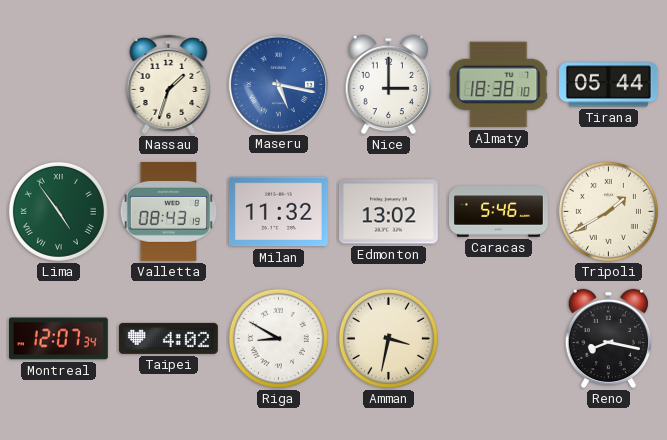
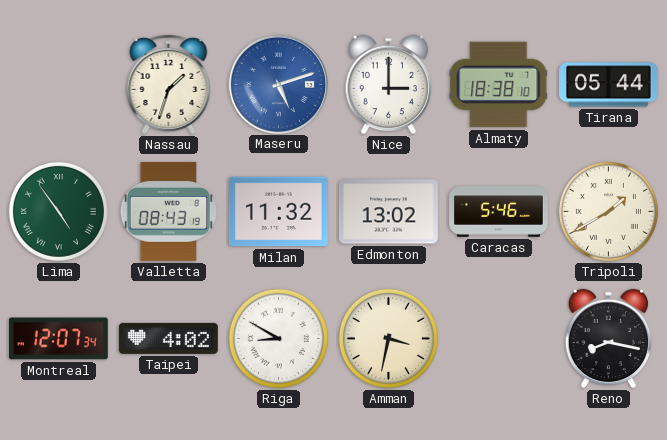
Maseru: 5:17 -> 5:12
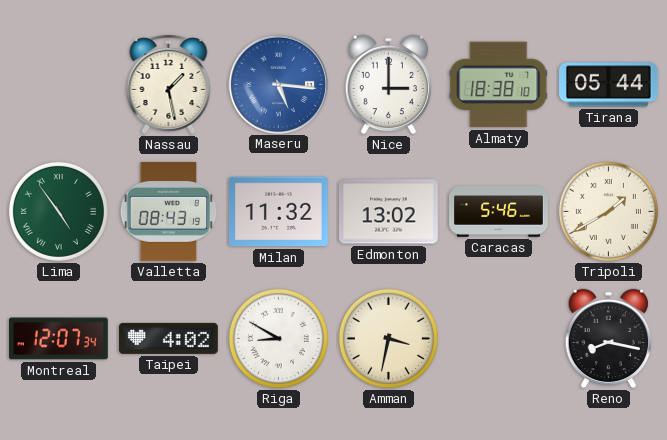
Nassau: 1:33 -> 1:28
Maseru: 5:12 -> 5:16
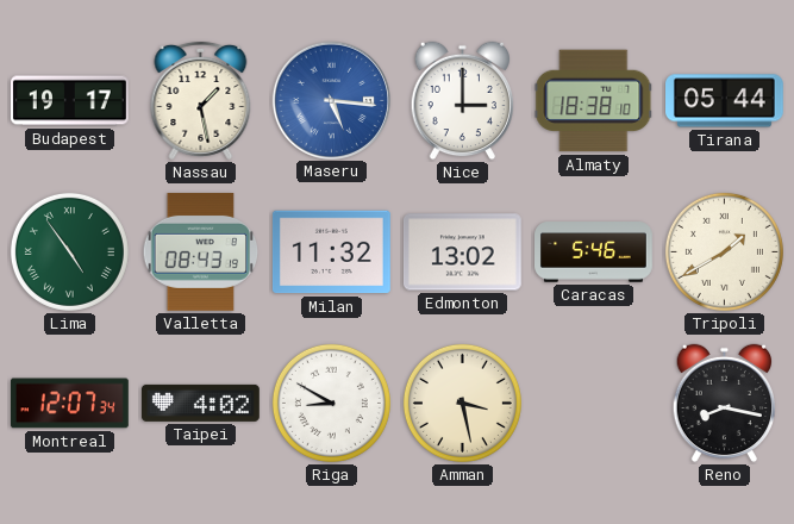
Budapest: none -> 19:17
Amman: 3:32 -> 3:28
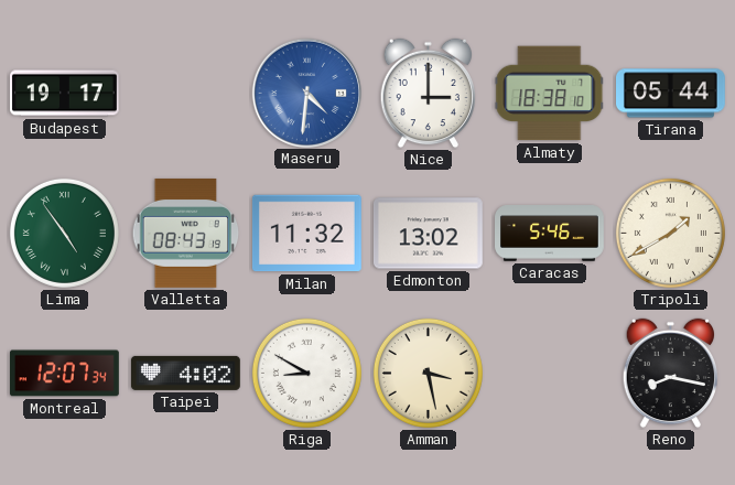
Nassau: 1:28 -> none
Maseru: 5:16 -> 4:31
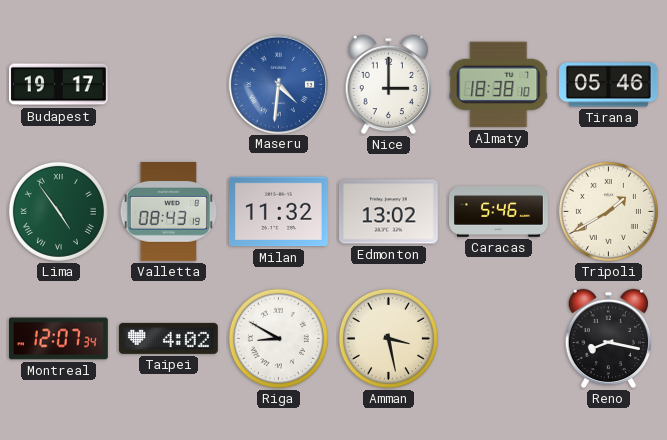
Tirana: 05:44 -> 05:46
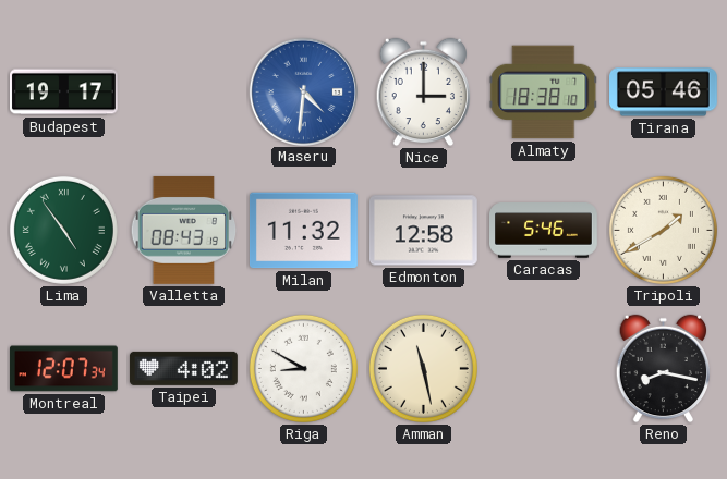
Edmonton: 13:02 -> 12:58
Amman: 3:28 -> 11:28
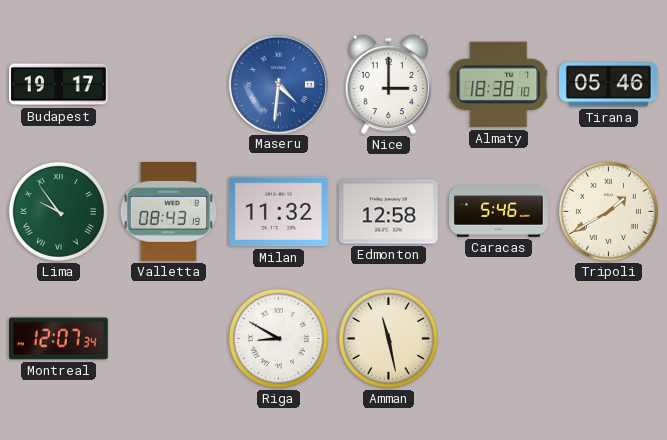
Lima: 4:54 -> 9:54
Taipei: 4:02 -> none
Reno: 8:17 -> none
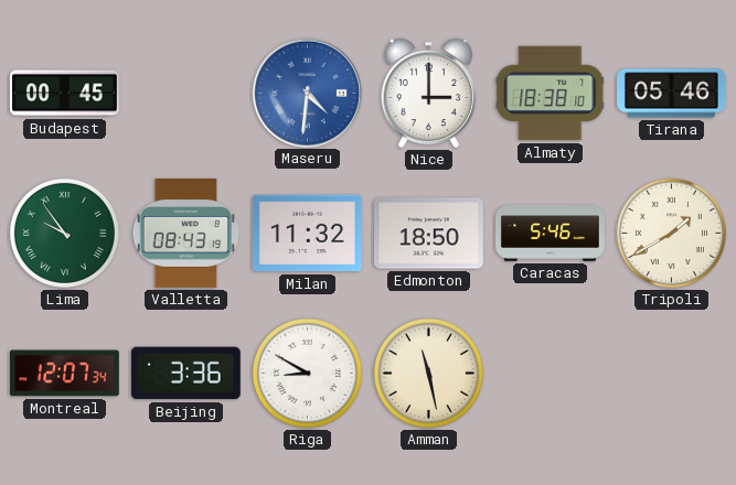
Budapest: 19:17 -> 00:45
Edmonton: 12:58 -> 18:50
Beijing: none -> 3:36
